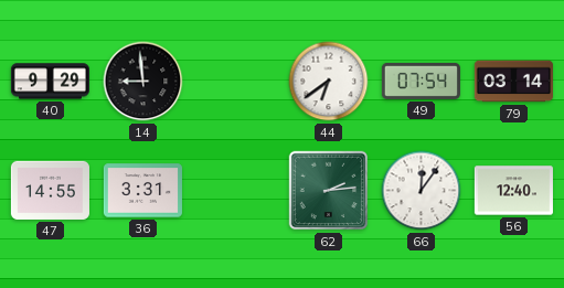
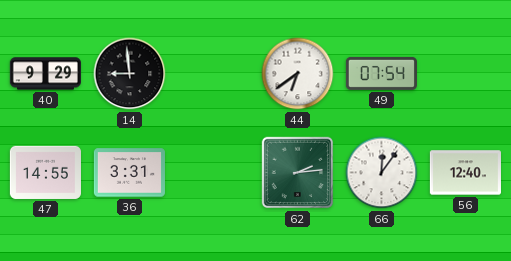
79: 03:14 -> none
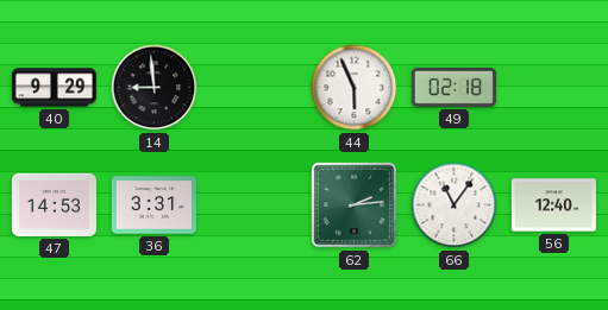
44: 6:39 -> 5:56
49: 07:54 -> 02:18
47: 14:55 -> 14:53
66: 12:06 -> 11:06
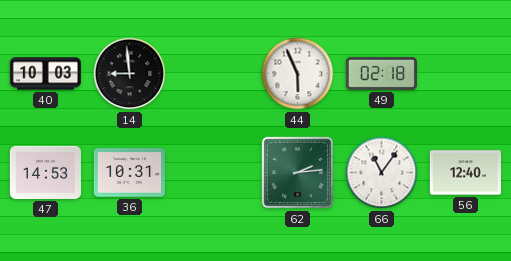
40: 9:29 -> 10:03
36: 3:31 -> 10:31
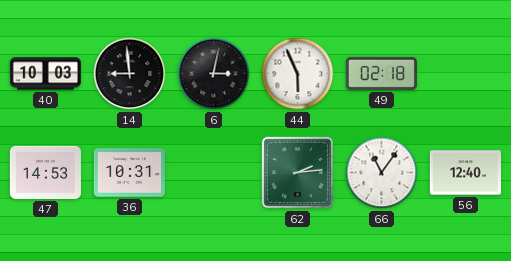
6: none -> 3:02
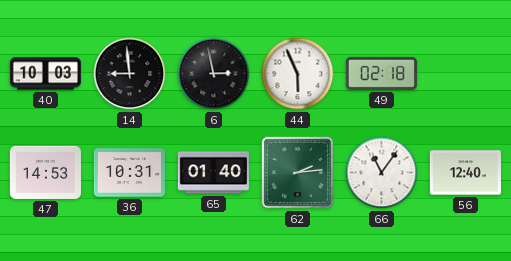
6: 3:02 -> 2:58
65: none -> 01:40
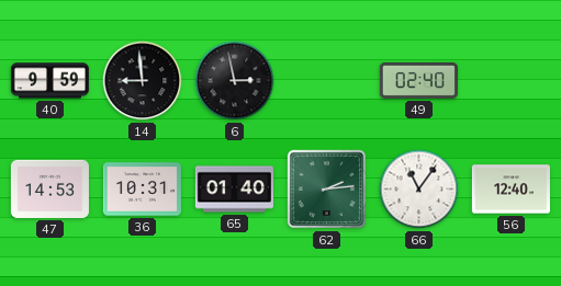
40: 10:03 -> 9:59
44: 5:56 -> none
49: 02:18 -> 02:40
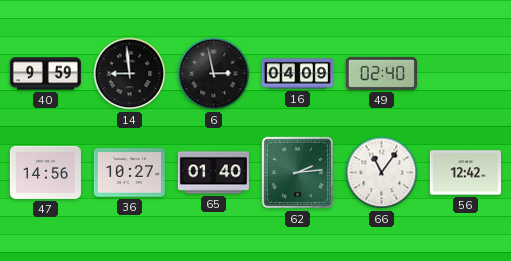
16: none -> 04:09
47: 14:53 -> 14:56
36: 10:31 -> 10:27
56: 12:40 -> 12:42
